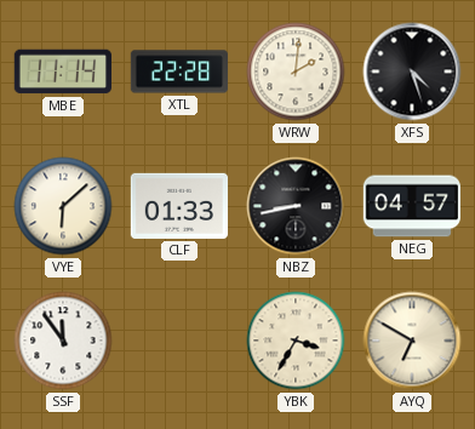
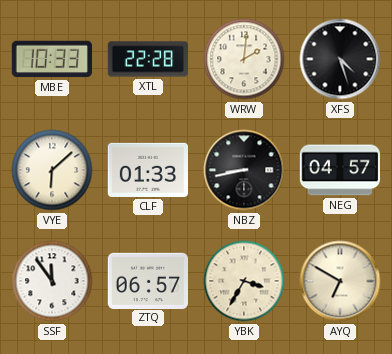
MBE: 11:14 -> 10:33
ZTQ: none -> 06:57
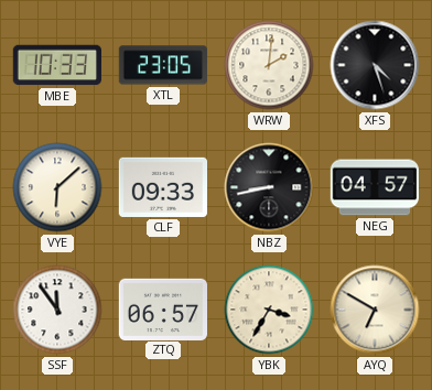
XTL: 22:28 -> 23:05
CLF: 01:33 -> 09:33
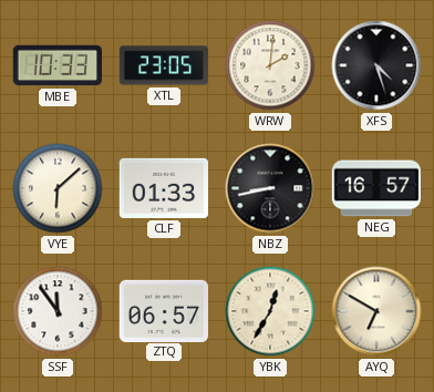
CLF: 09:33 -> 01:33
NEG: 04:57 -> 16:57
YBK: 3:35 -> 12:35
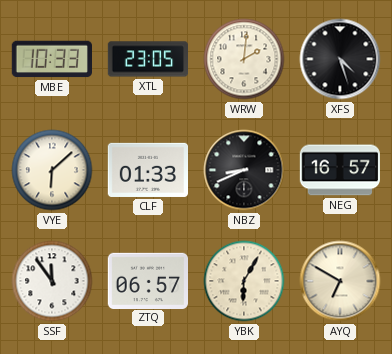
NBZ: 8:43 -> 8:41
YBK: 12:35 -> 6:05
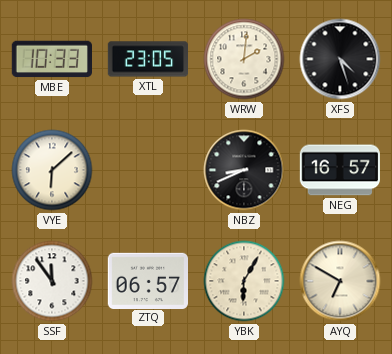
CLF: 01:33 -> none
